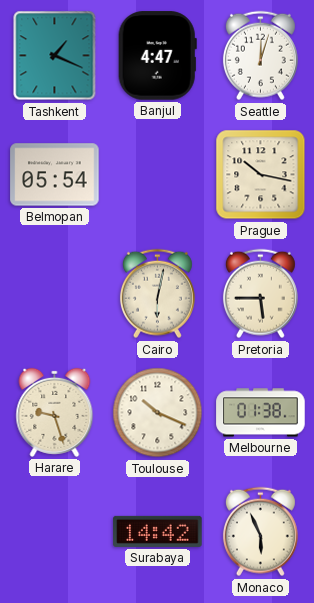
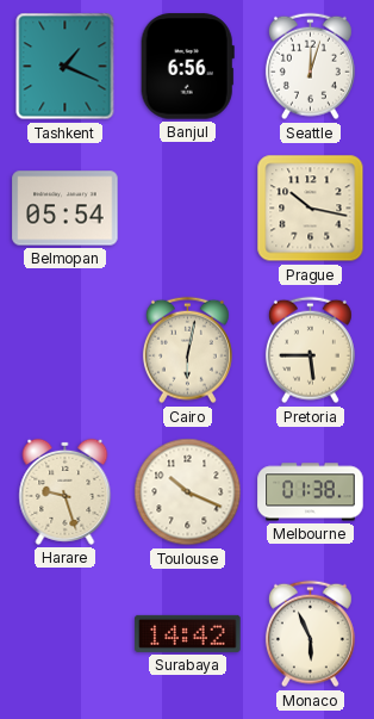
Banjul: 4:47 -> 6:56
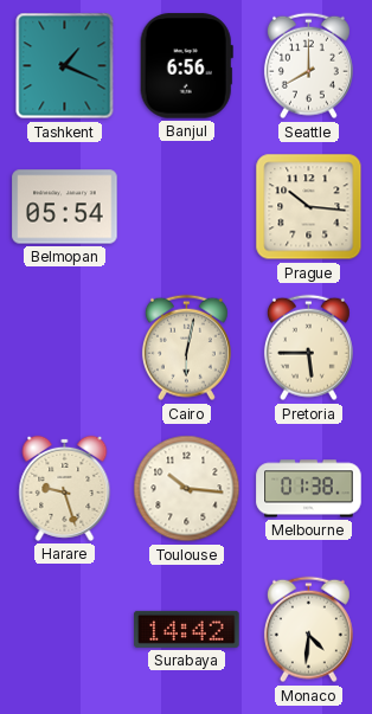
Seattle: 12:03 -> 8:00
Prague: 10:17 -> 10:16
Toulouse: 10:19 -> 10:16
Monaco: 5:56 -> 4:31
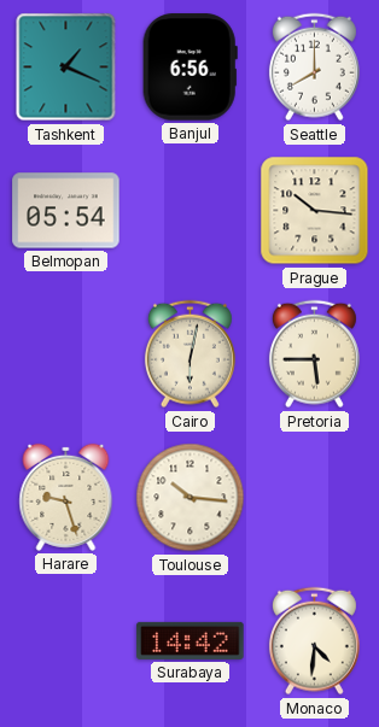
Melbourne: 01:38 -> none
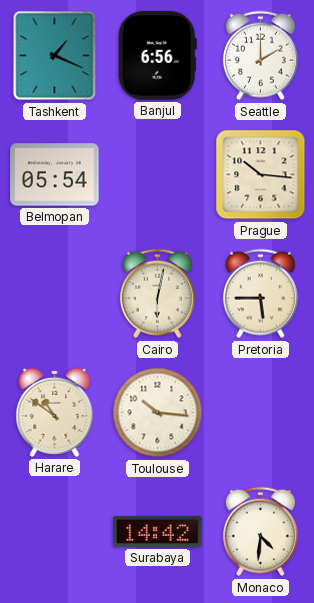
Seattle: 8:00 -> 2:00
Harare: 9:27 -> 10:51
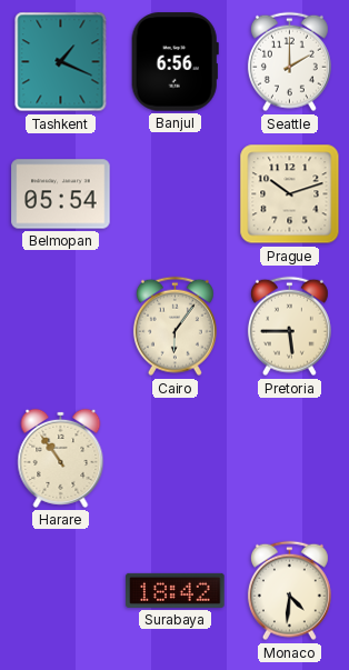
Prague: 10:16 -> 10:12
Cairo: 6:02 -> 6:06
Harare: 10:51 -> 10:54
Toulouse: 10:16 -> none
Surabaya: 14:42 -> 18:42
